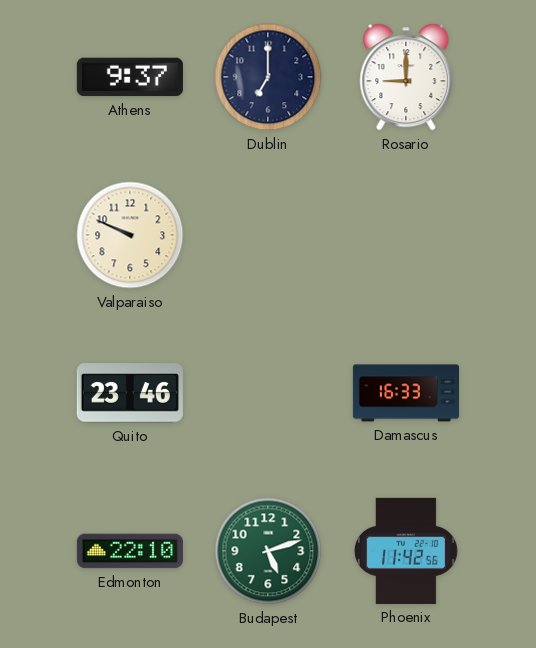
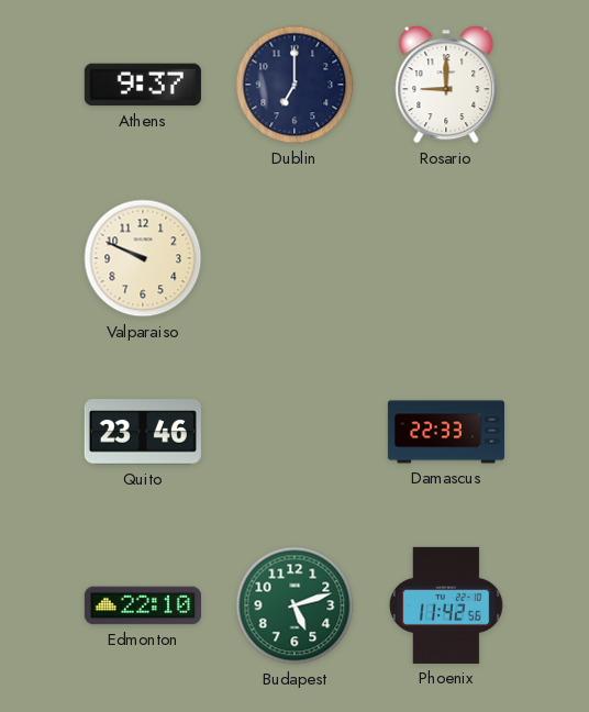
Damascus: 16:33 -> 22:33
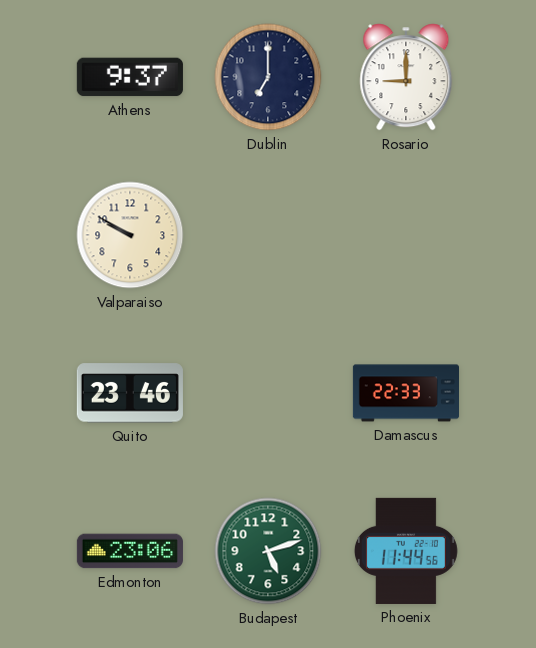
Valparaiso: 9:49 -> 9:50
Edmonton: 22:10 -> 23:06
Phoenix: 11:42 -> 11:44
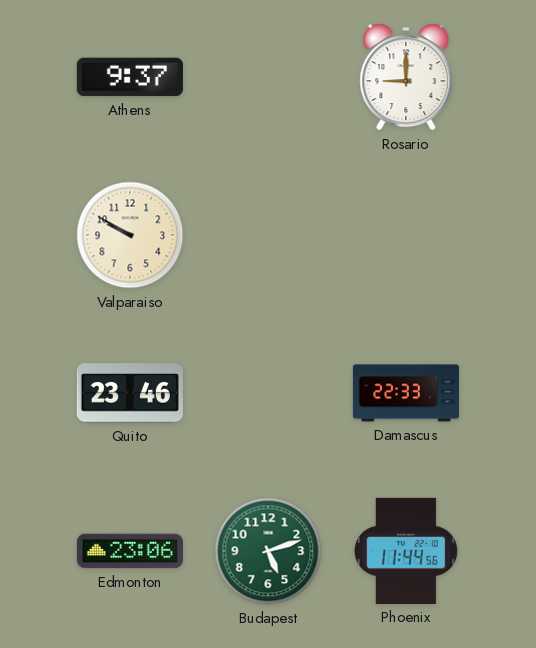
Dublin: 7:00 -> none
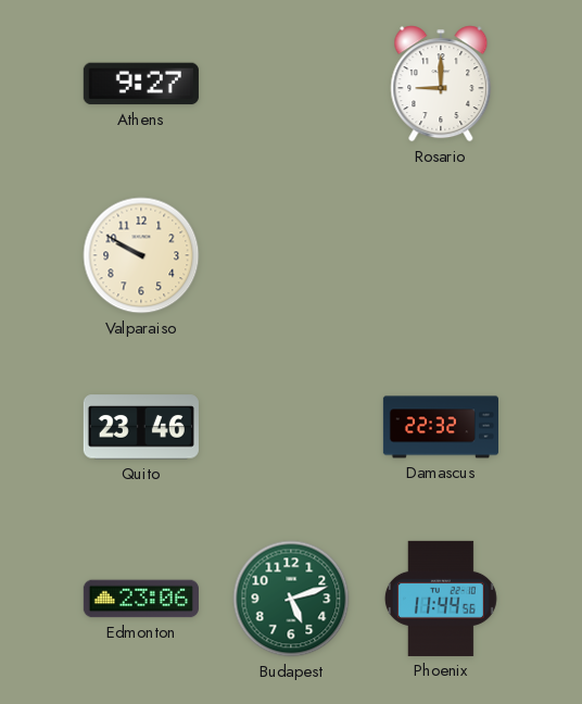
Athens: 9:37 -> 9:27
Damascus: 22:33 -> 22:32
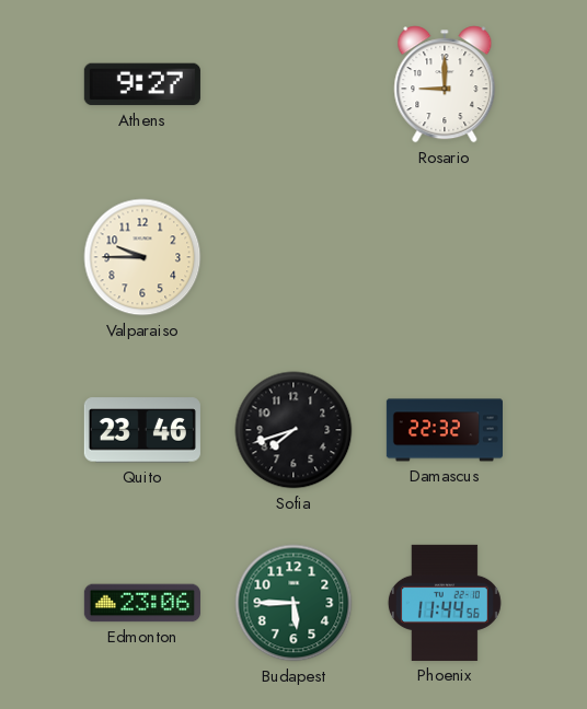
Valparaiso: 9:50 -> 9:45
Sofia: none -> 7:42
Budapest: 5:12 -> 5:45
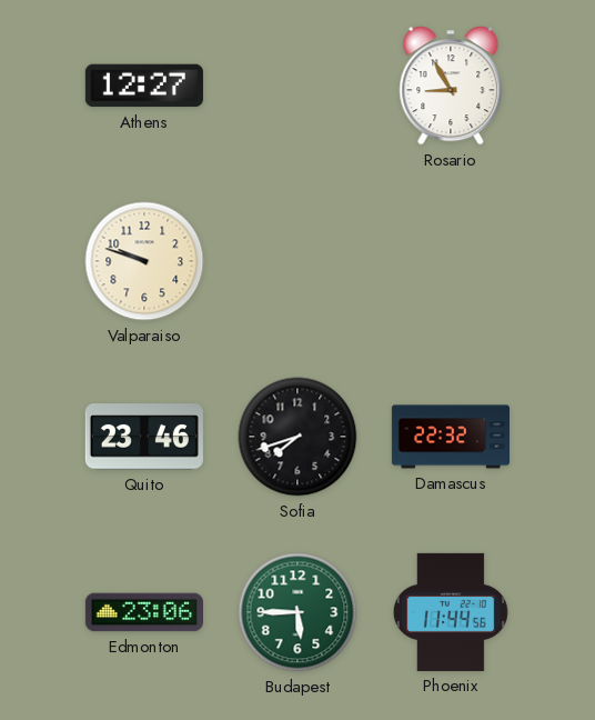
Athens: 9:27 -> 12:27
Rosario: 9:00 -> 8:55
Valparaiso: 9:45 -> 9:48
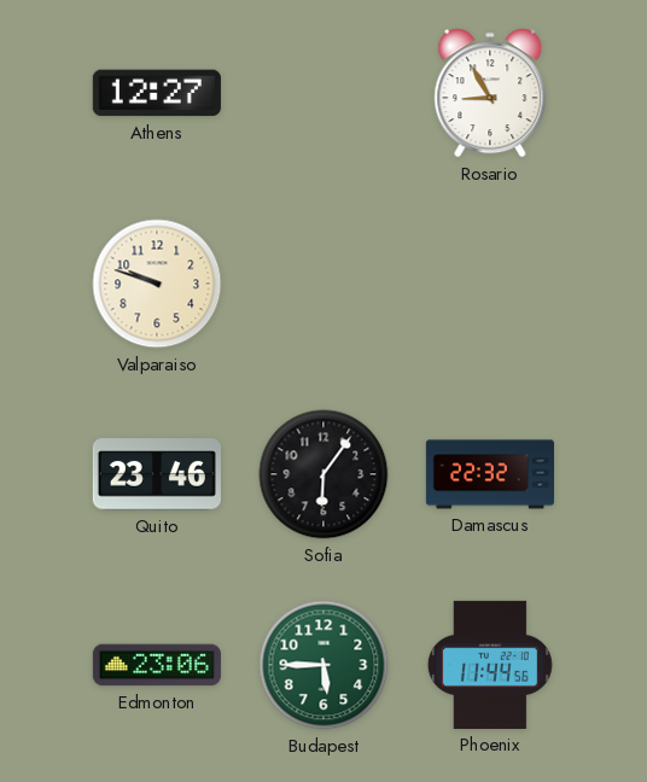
Sofia: 7:42 -> 6:06
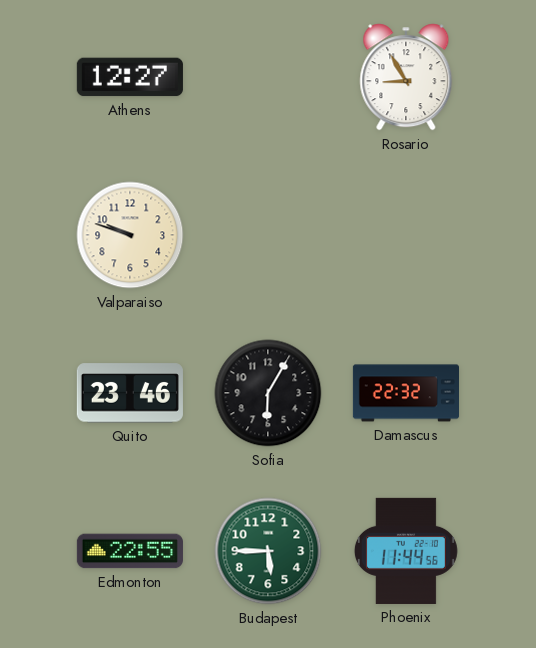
Sofia: 6:06 -> 6:05
Edmonton: 23:06 -> 22:55
